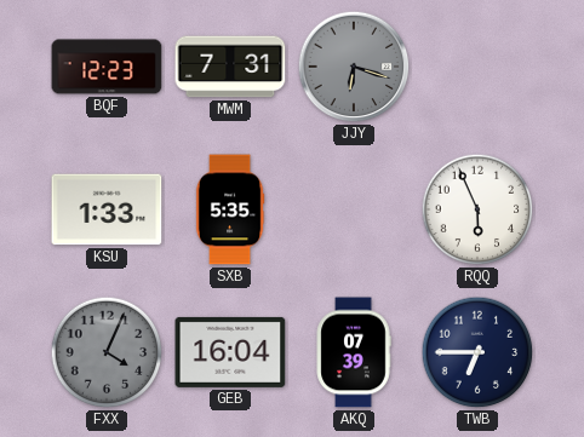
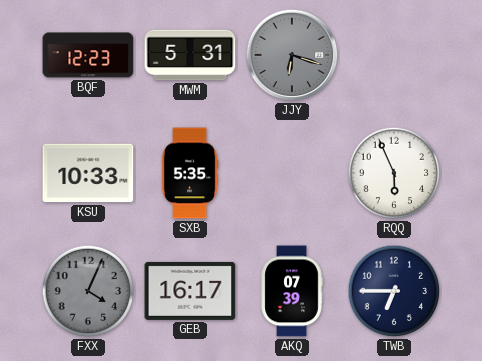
MWM: 7:31 -> 5:31
KSU: 1:33 -> 10:33
GEB: 16:04 -> 16:17
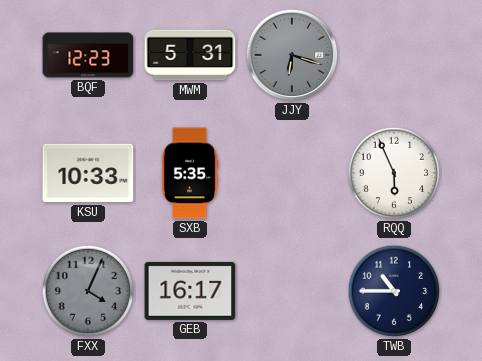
AKQ: 07:39 -> none
TWB: 6:45 -> 10:45
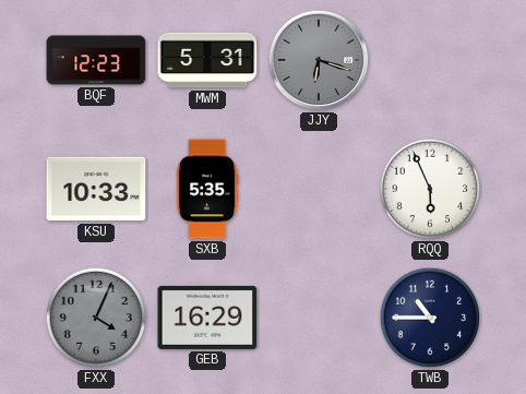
GEB: 16:17 -> 16:29
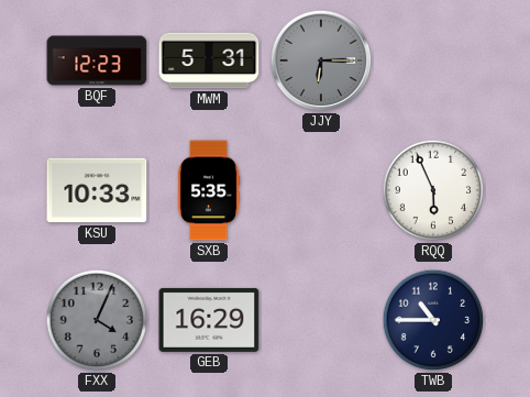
JJY: 6:18 -> 6:15
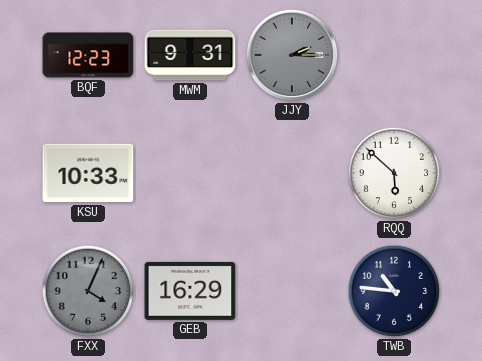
MWM: 5:31 -> 9:31
JJY: 6:15 -> 2:15
SXB: 5:35 -> none
RQQ: 5:56 -> 5:52
TWB: 10:45 -> 10:46
